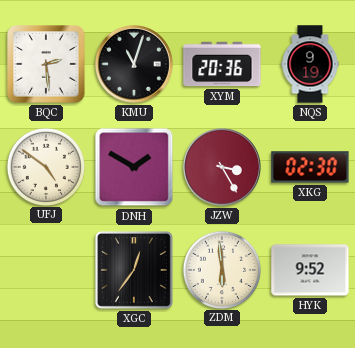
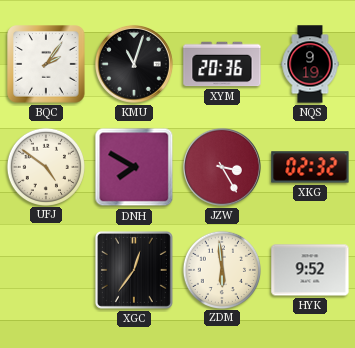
BQC: 2:29 -> 2:06
DNH: 1:50 -> 7:50
XKG: 02:30 -> 02:32
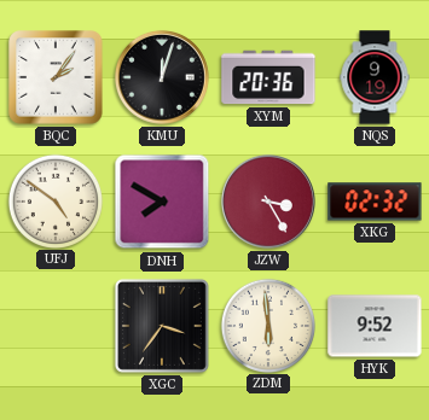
KMU: 11:03 -> 12:03
XGC: 12:36 -> 3:36
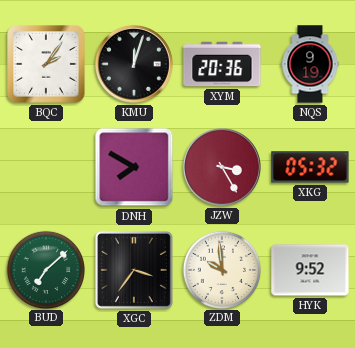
UFJ: 4:51 -> none
XKG: 02:32 -> 05:32
BUD: none -> 7:08
ZDM: 5:59 -> 9:59
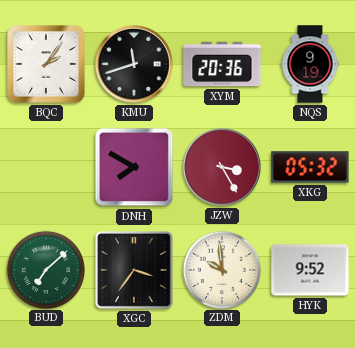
KMU: 12:03 -> 11:42
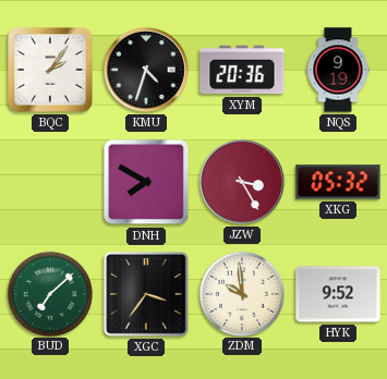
KMU: 11:42 -> 4:33
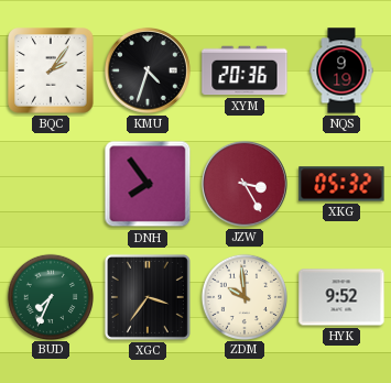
DNH: 7:50 -> 7:54
BUD: 7:08 -> 7:34
